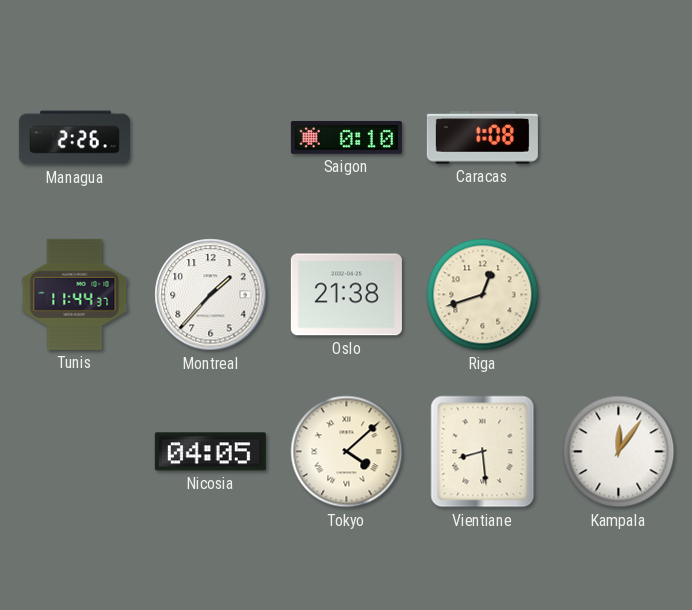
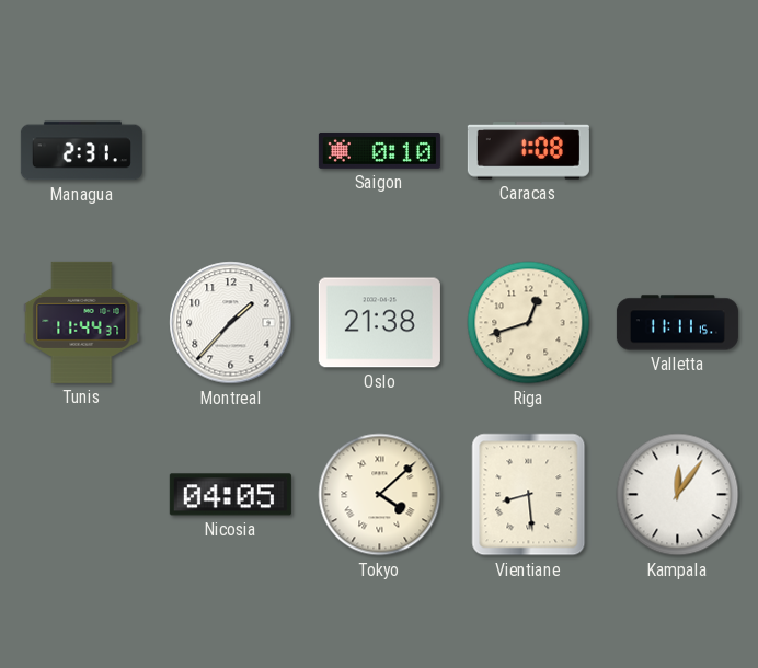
Managua: 2:26 -> 2:31
Valletta: none -> 11:11
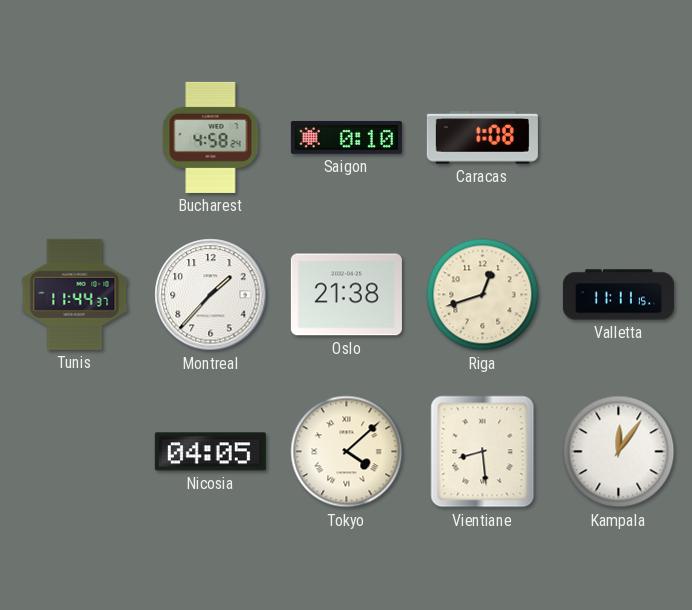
Managua: 2:31 -> none
Bucharest: none -> 4:58
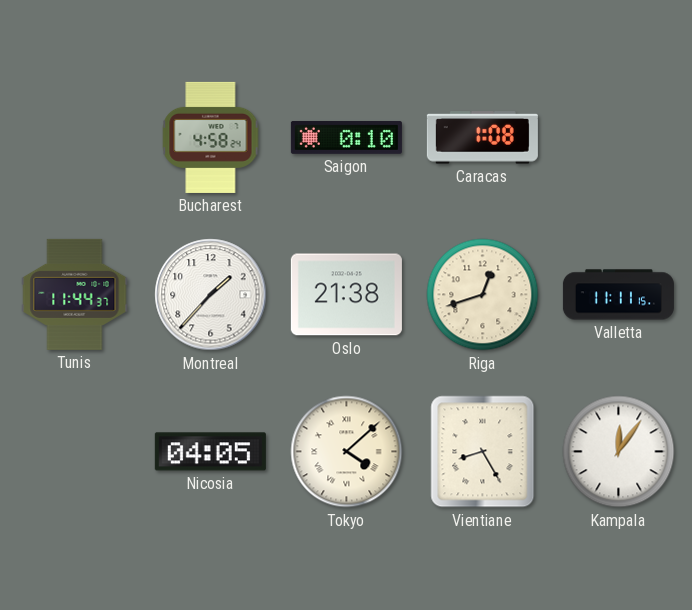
Vientiane: 8:29 -> 8:25
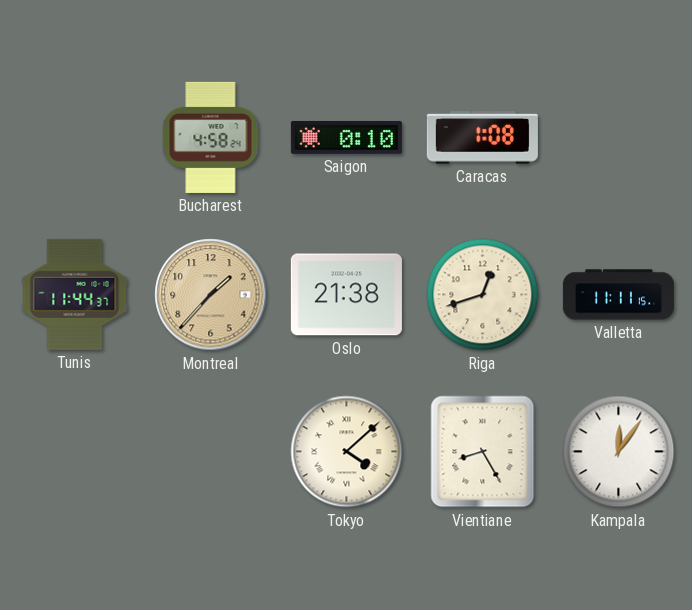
Montreal dial: white -> champagne
Nicosia: 04:05 -> none
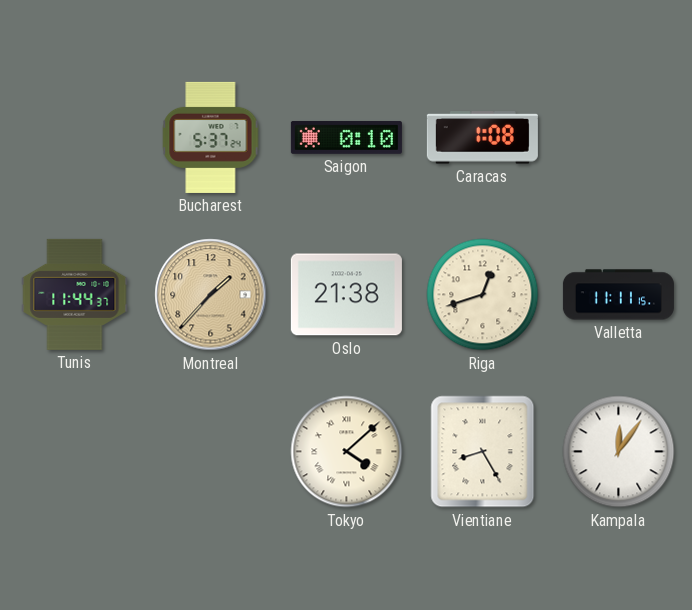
Bucharest: 4:58 -> 5:37
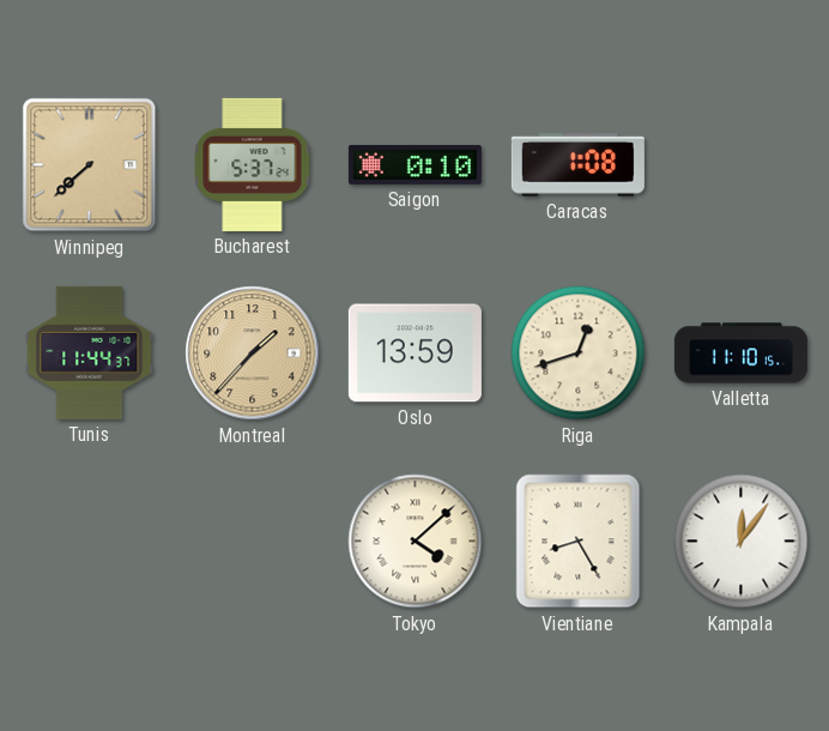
Winnipeg: none -> 7:38
Oslo: 21:38 -> 13:59
Valletta: 11:11 -> 11:10
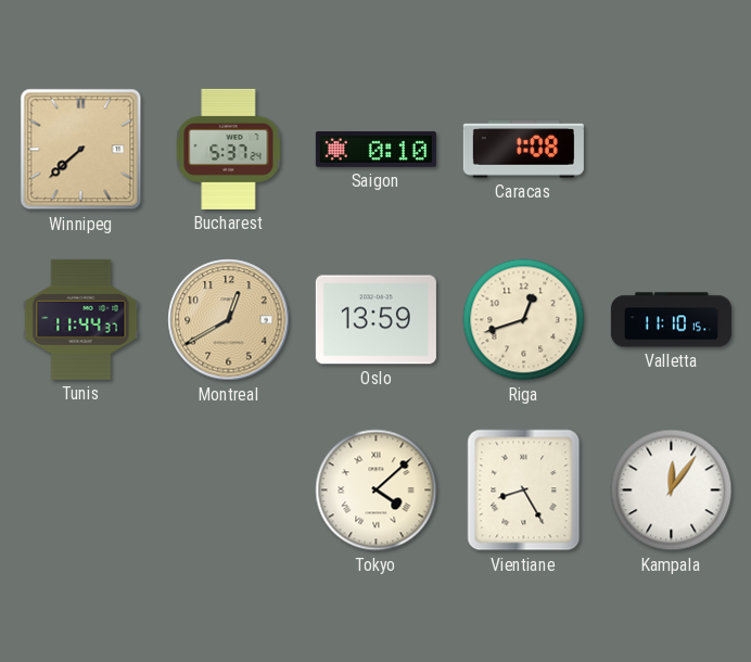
Montreal: 1:37 -> 12:40
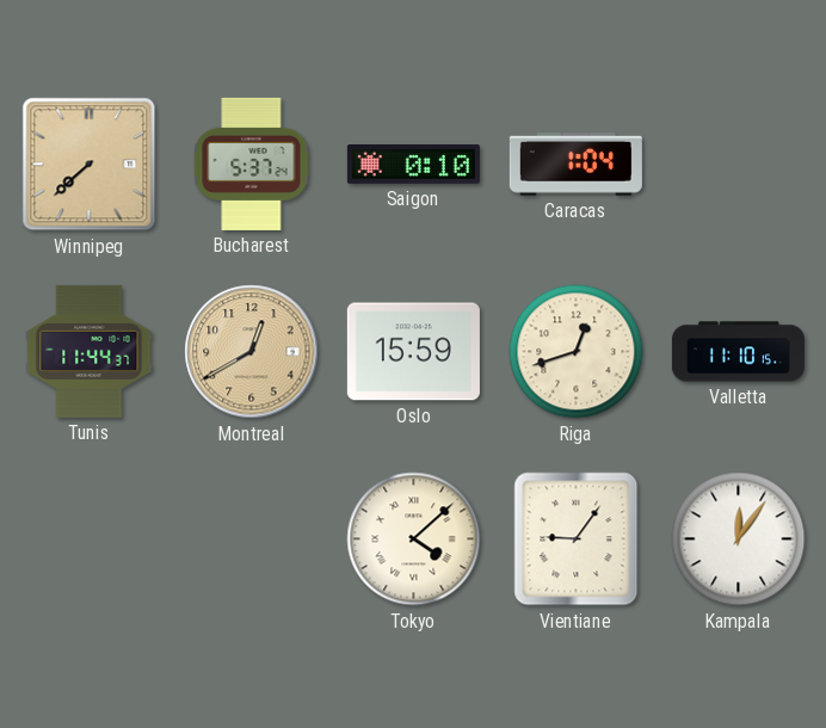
Caracas: 1:08 -> 1:04
Oslo: 13:59 -> 15:59
Vientiane: 8:25 -> 9:06
